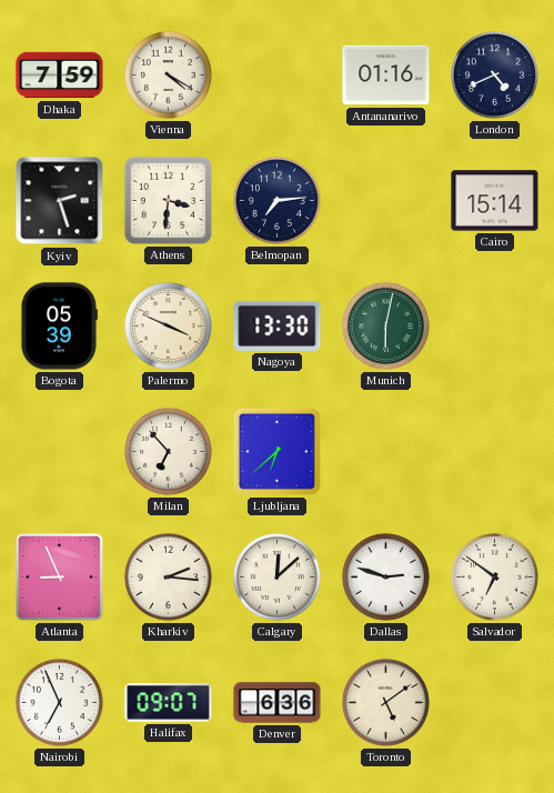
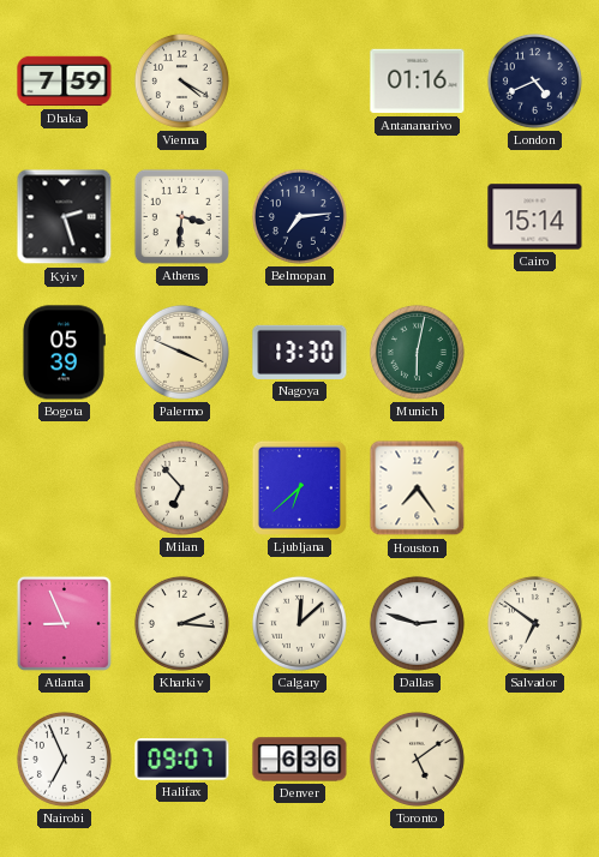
Houston: none -> 7:24
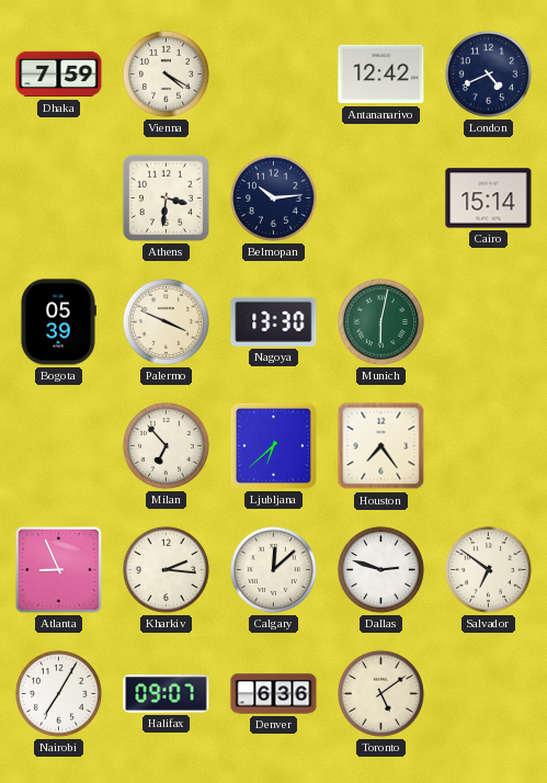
Antananarivo: 01:16 -> 12:42
Kyiv: 2:27 -> none
Belmopan: 7:14 -> 10:14
Nairobi: 6:56 -> 7:05
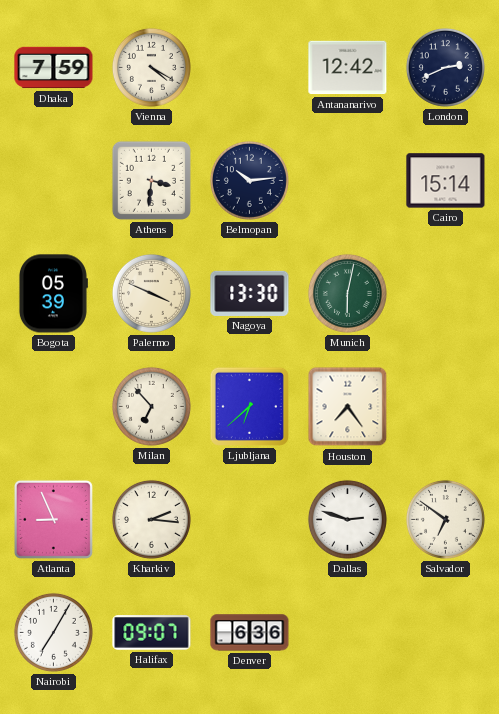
London: 4:41 -> 2:41
Calgary: 12:08 -> none
Toronto: 5:09 -> none
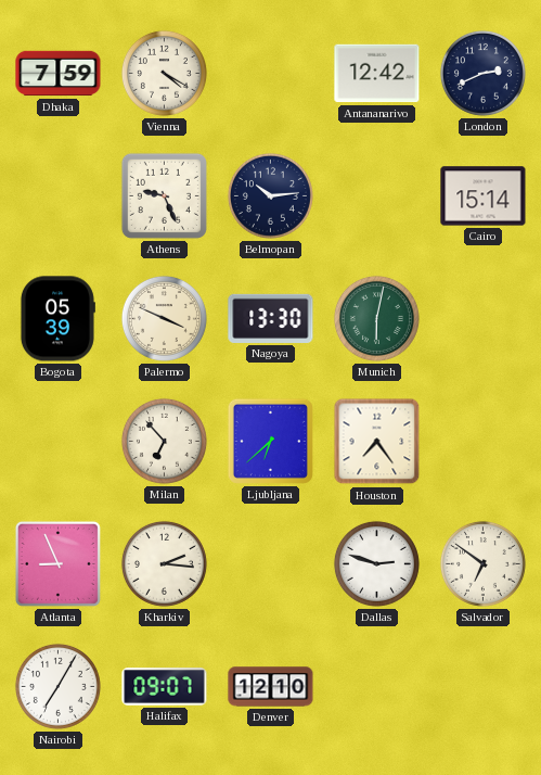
Athens: 3:31 -> 9:26
Denver: 6:36 -> 12:10
